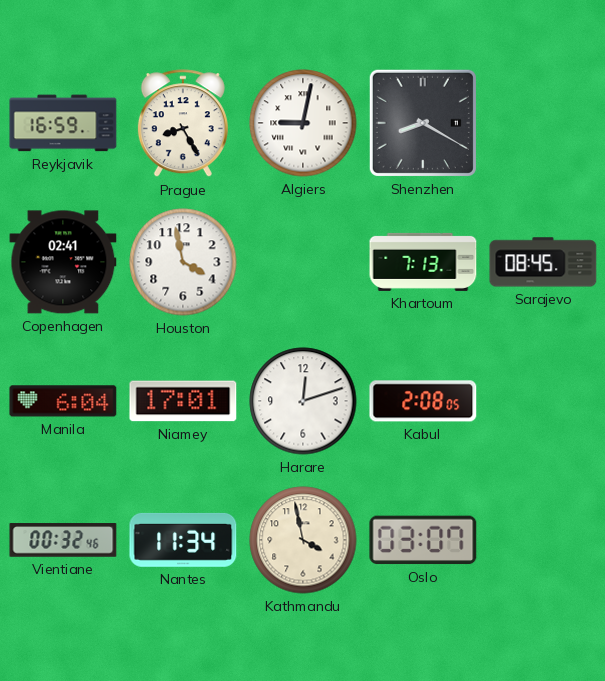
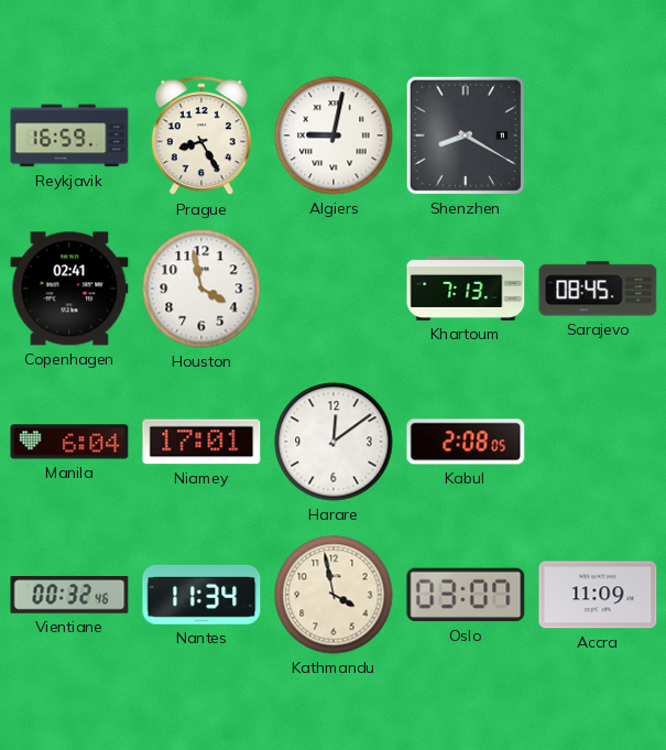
Harare: 12:12 -> 12:09
Accra: none -> 11:09
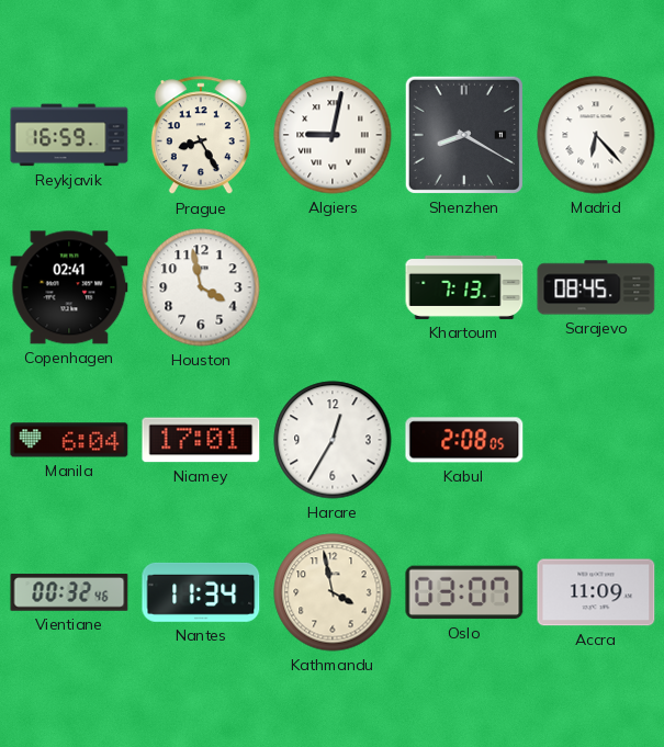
Madrid: none -> 6:23
Harare: 12:09 -> 12:35
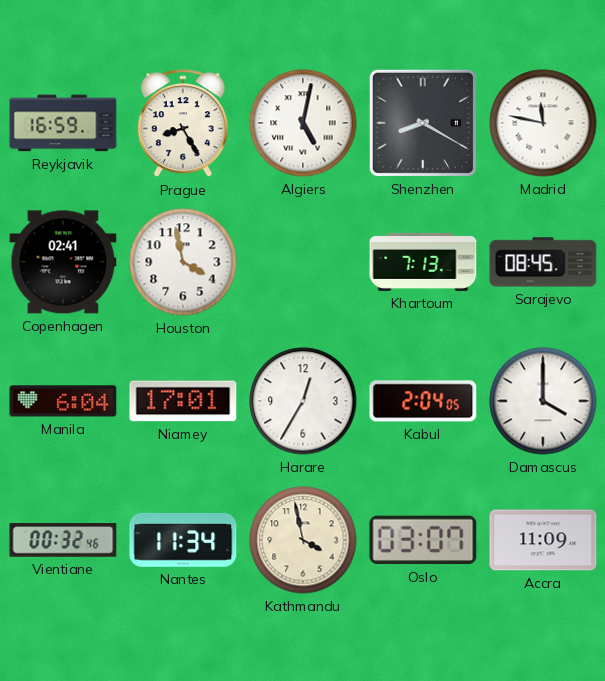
Algiers: 9:02 -> 5:02
Madrid: 6:23 -> 11:47
Kabul: 2:08 -> 2:04
Damascus: none -> 4:00
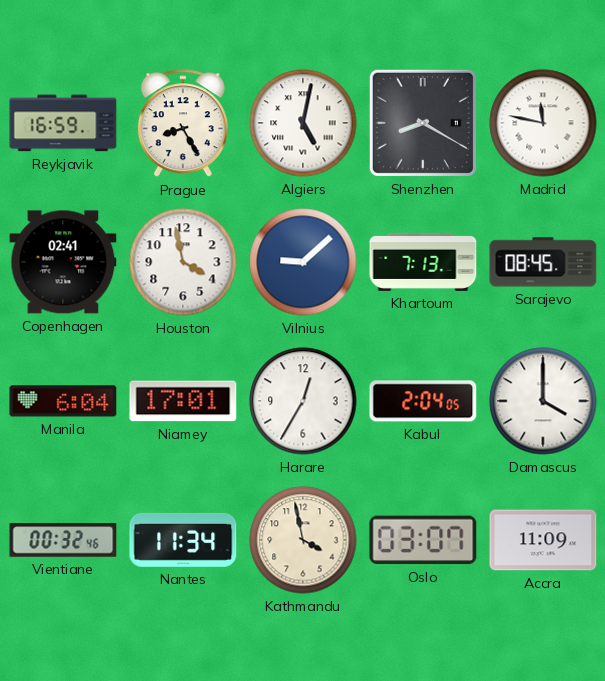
Vilnius: none -> 9:08
